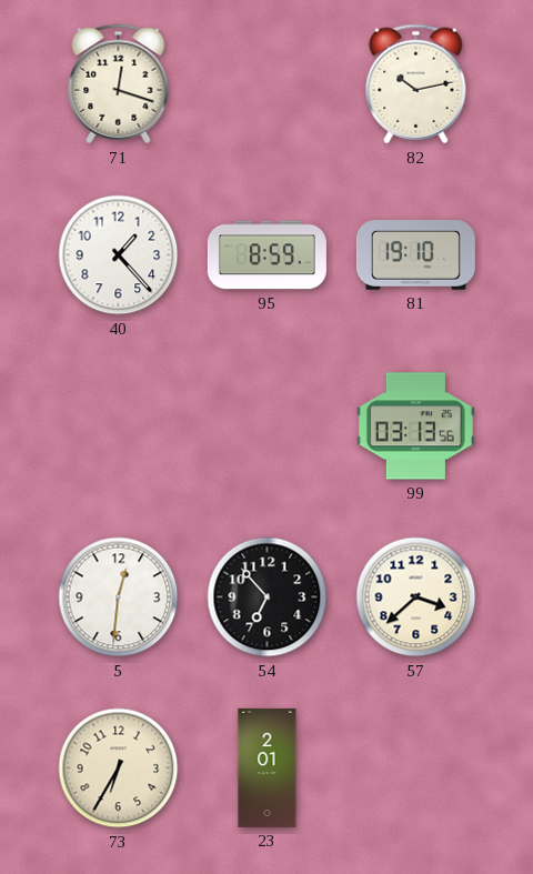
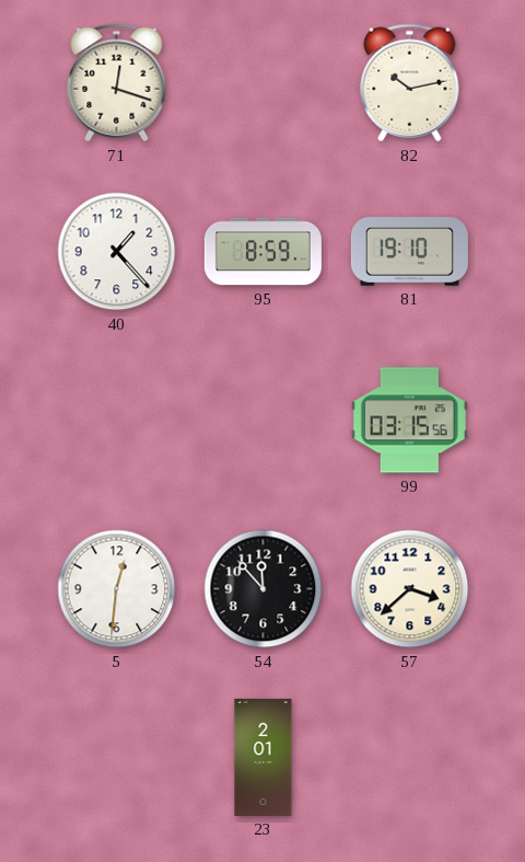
99: 03:13 -> 03:15
54: 6:53 -> 11:53
73: 6:35 -> none
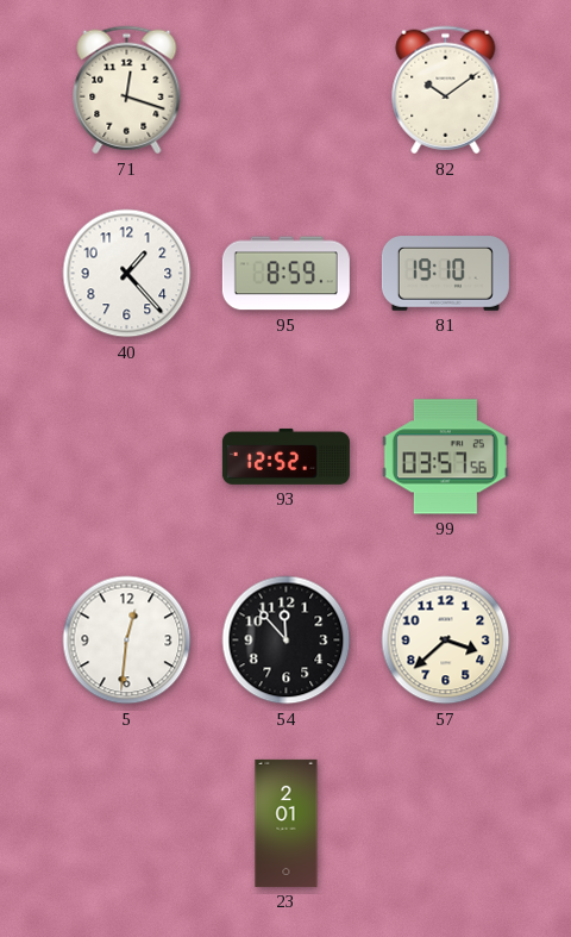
82: 10:13 -> 10:09
93: none -> 12:52
99: 03:15 -> 03:57
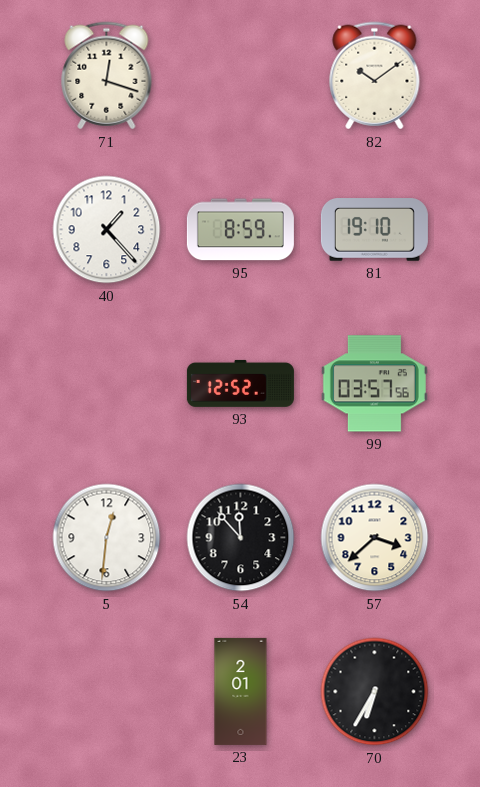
70: none -> 6:35
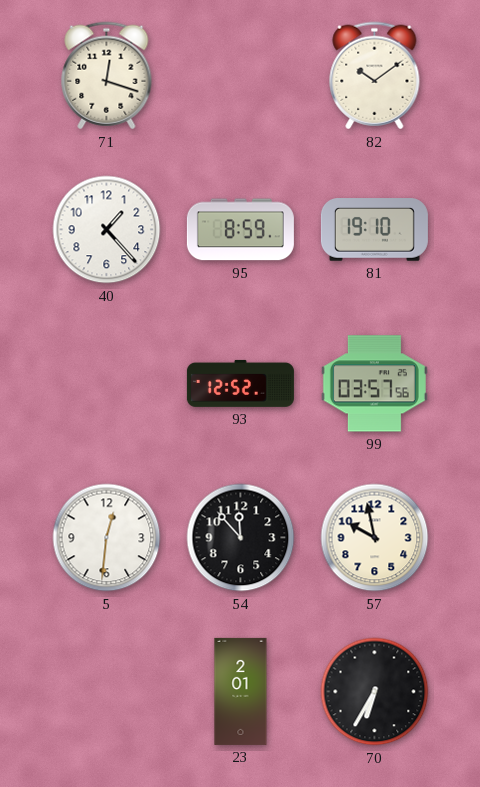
57: 3:38 -> 9:58
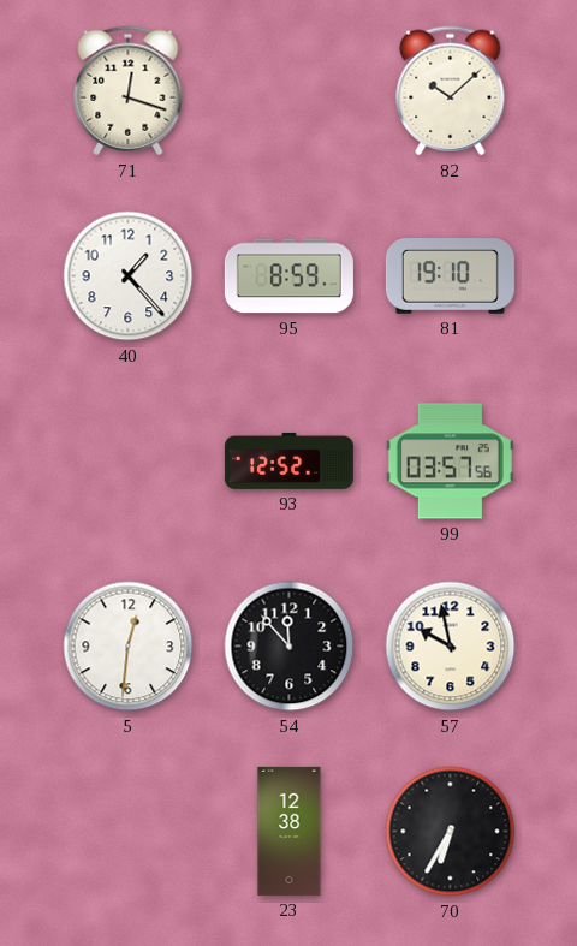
82: 10:09 -> 10:08
23: 2:01 -> 12:38
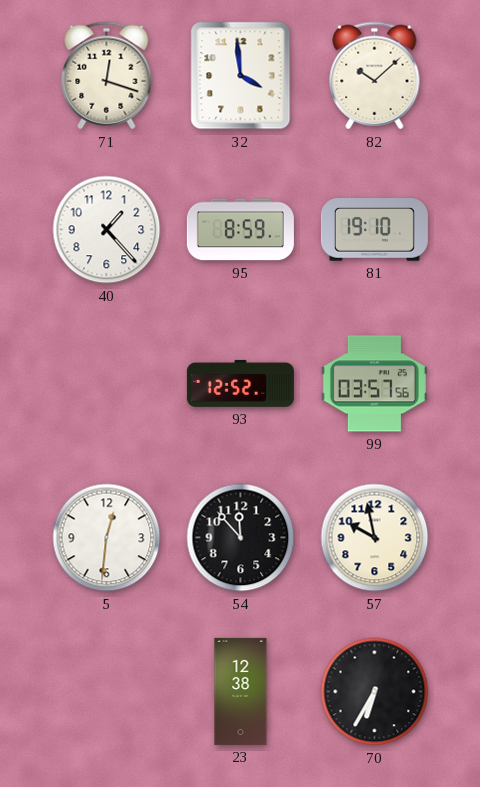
32: none -> 3:59
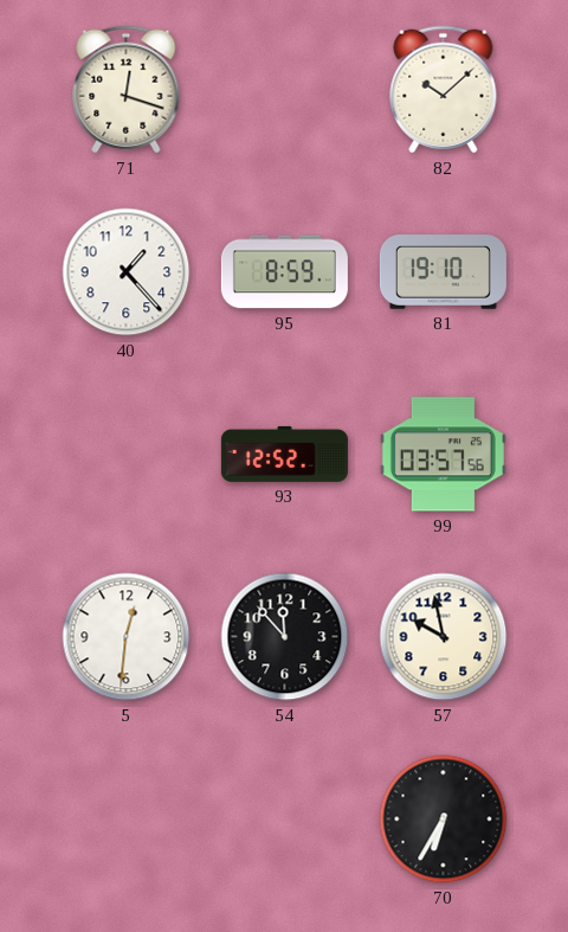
32: 3:59 -> none
23: 12:38 -> none
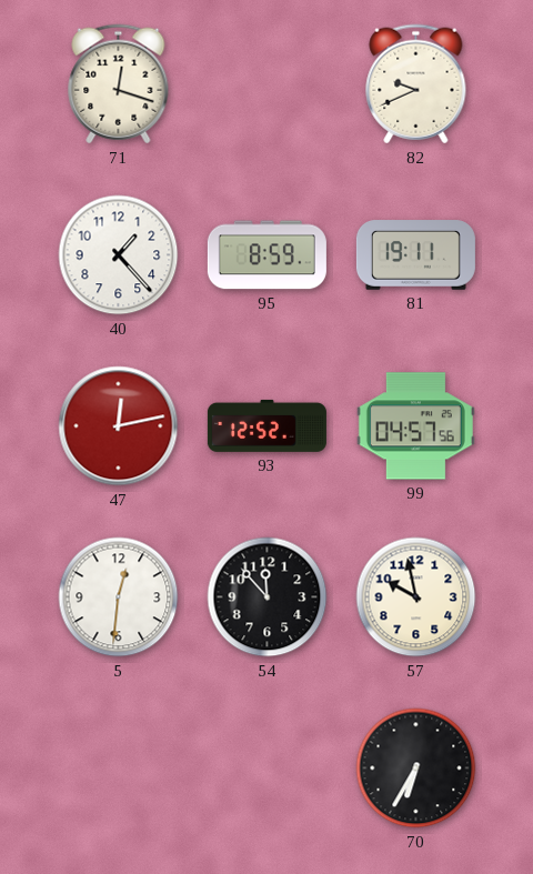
82: 10:08 -> 9:41
81: 19:10 -> 19:11
47: none -> 12:13
99: 03:57 -> 04:57
